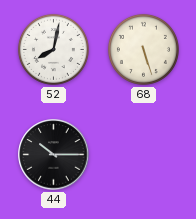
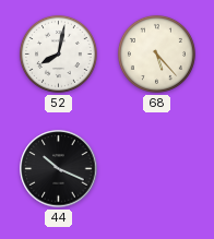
68: 5:27 -> 5:23
44: 10:15 -> 10:19
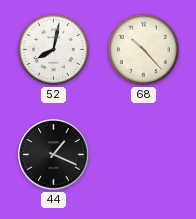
68: 5:23 -> 10:23
44: 10:19 -> 1:19
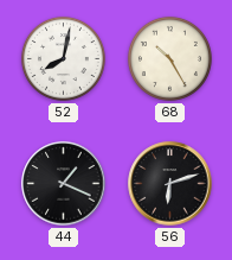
68: 10:23 -> 10:25
56: none -> 6:12
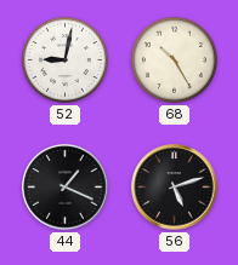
52: 8:02 -> 9:02
56: 6:12 -> 5:12
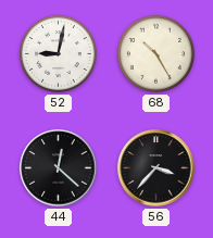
44: 1:19 -> 12:22
56: 5:12 -> 3:37
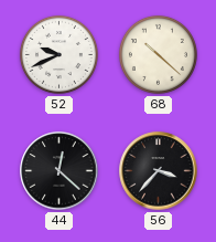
52: 9:02 -> 9:41
68: 10:25 -> 10:22
